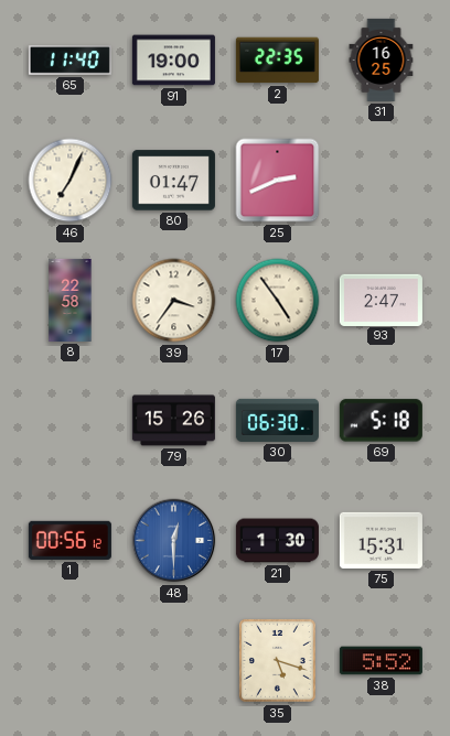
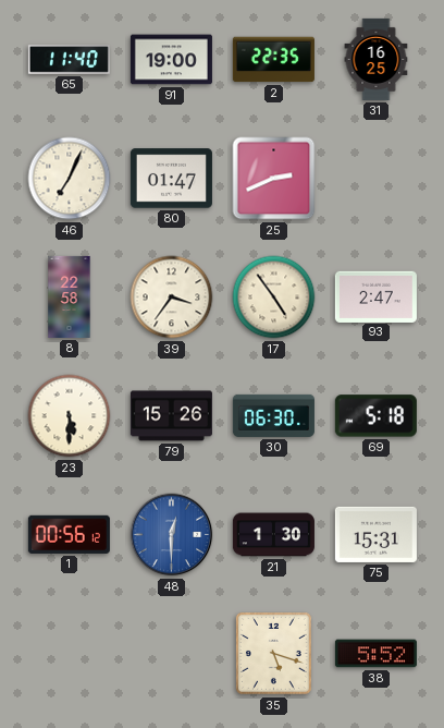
23: none -> 5:30
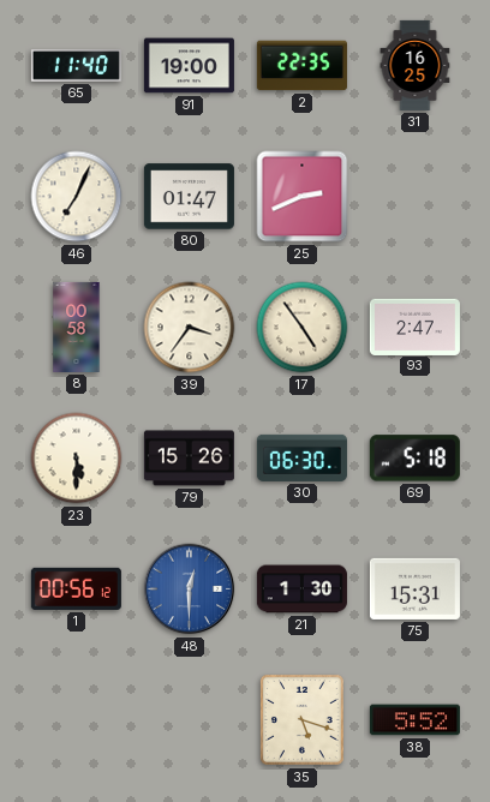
8: 22:58 -> 00:58
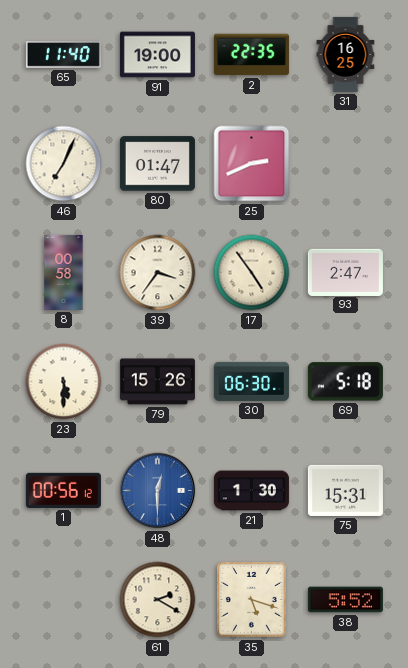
61: none -> 2:20
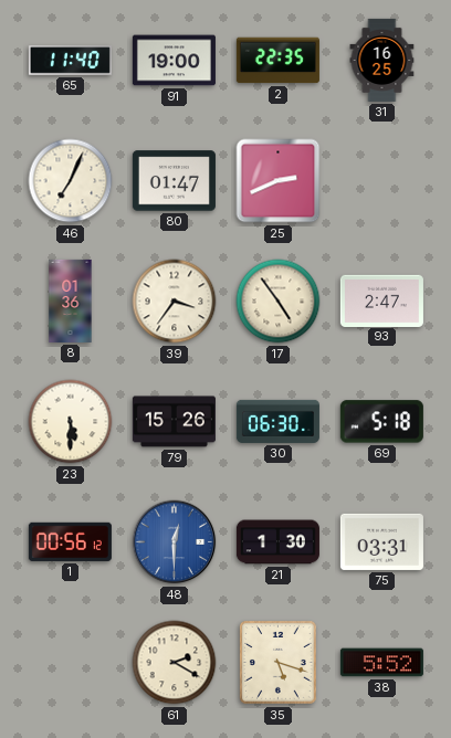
8: 00:58 -> 01:36
75: 15:31 -> 03:31
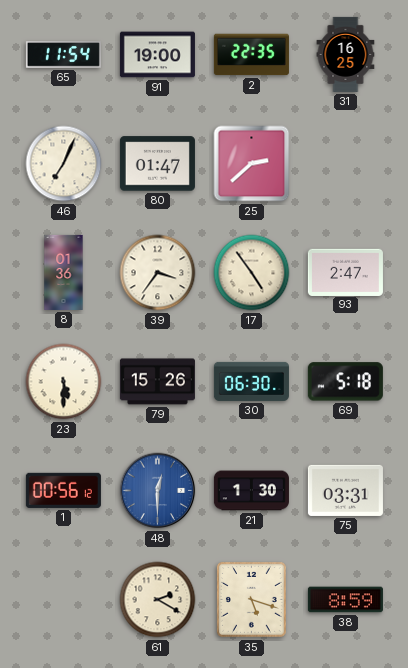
65: 11:40 -> 11:54
25: 2:41 -> 2:38
38: 5:52 -> 8:59
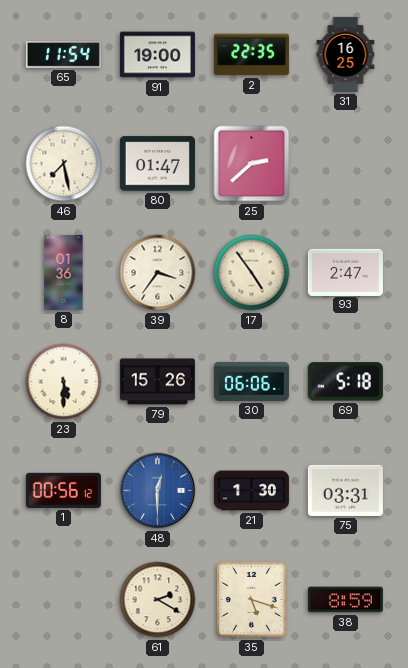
46: 7:04 -> 7:28
30: 06:30 -> 06:06
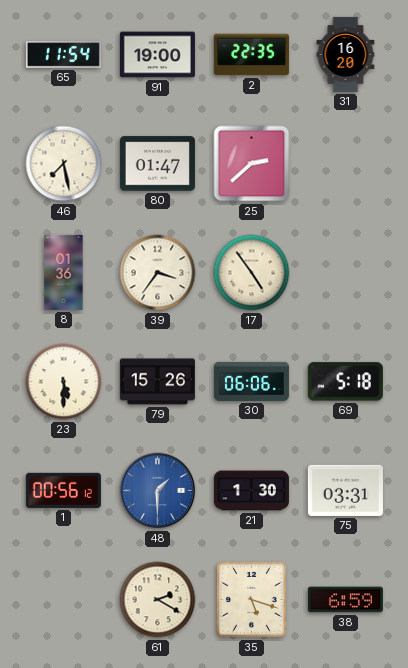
31: 16:25 -> 16:20
93: 2:47 -> none
48: 12:30 -> 1:30
38: 8:59 -> 6:59
